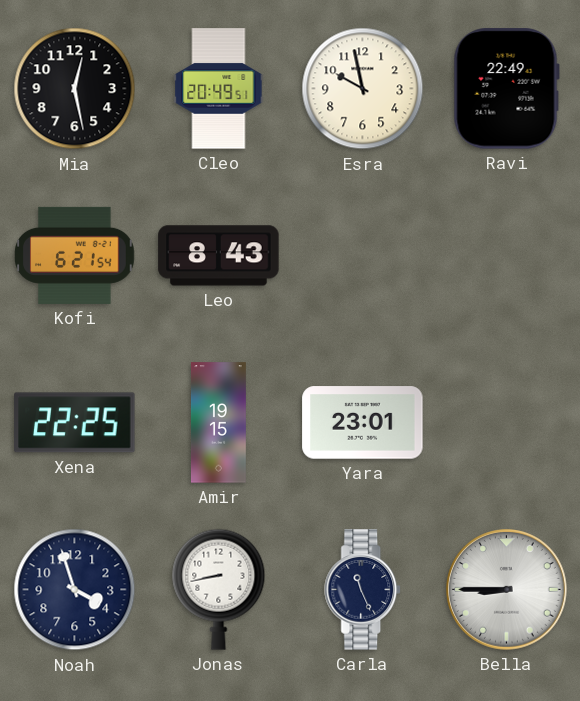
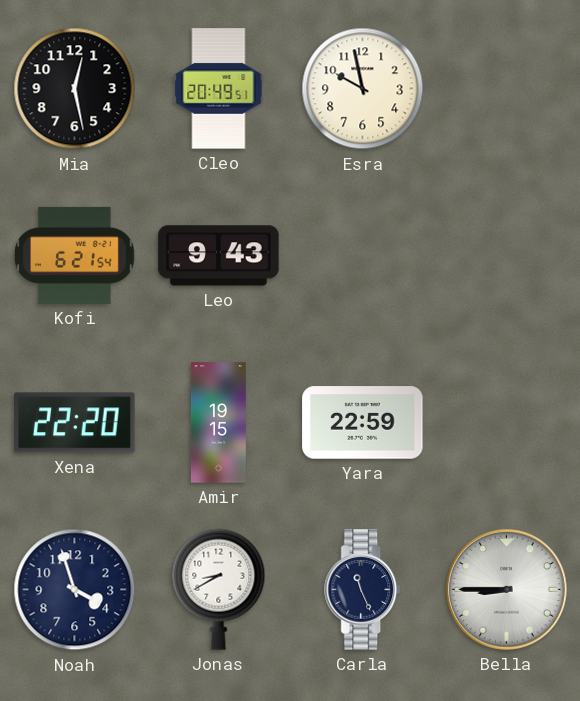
Ravi: 22:49 -> none
Leo: 8:43 -> 9:43
Xena: 22:25 -> 22:20
Yara: 23:01 -> 22:59
Jonas: 8:43 -> 8:40
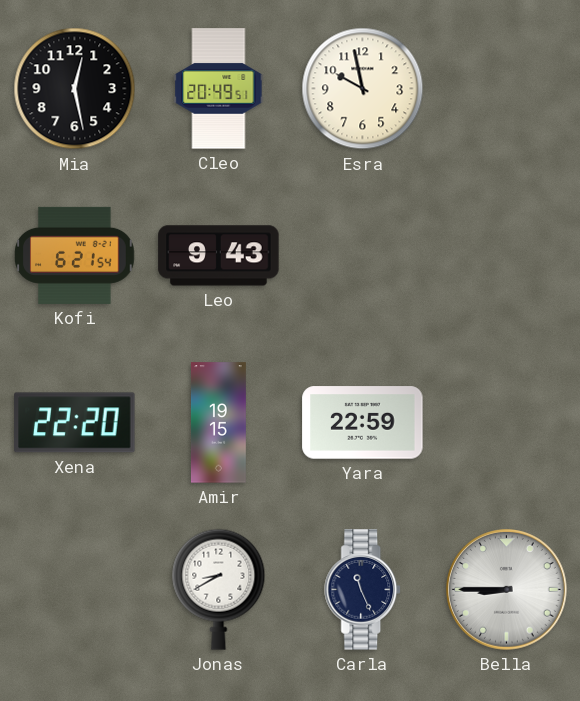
Noah: 3:57 -> none
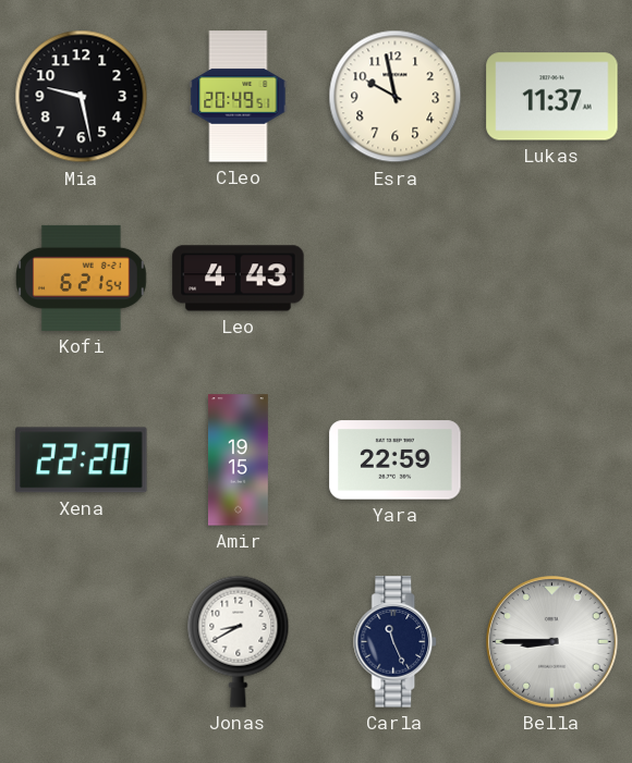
Mia: 12:28 -> 9:28
Lukas: none -> 11:37
Leo: 9:43 -> 4:43
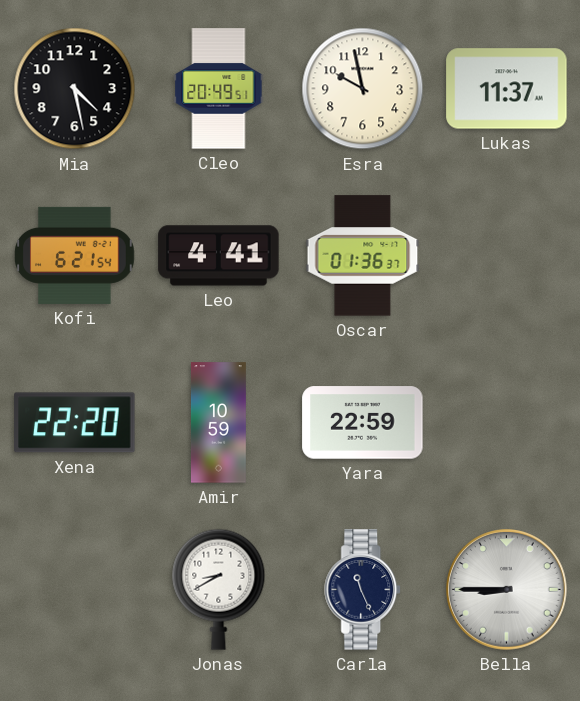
Mia: 9:28 -> 4:28
Leo: 4:43 -> 4:41
Oscar: none -> 01:36
Amir: 19:15 -> 10:59
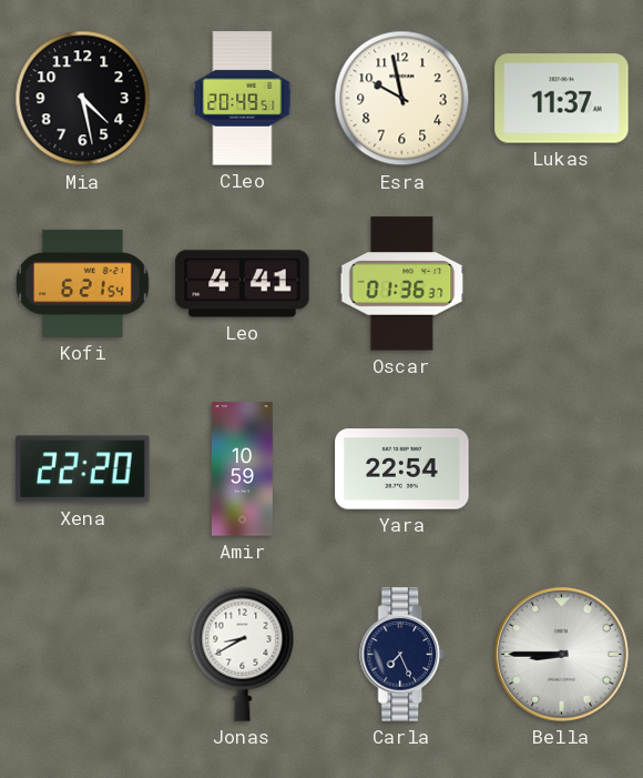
Yara: 22:59 -> 22:54
Carla: 11:26 -> 7:26
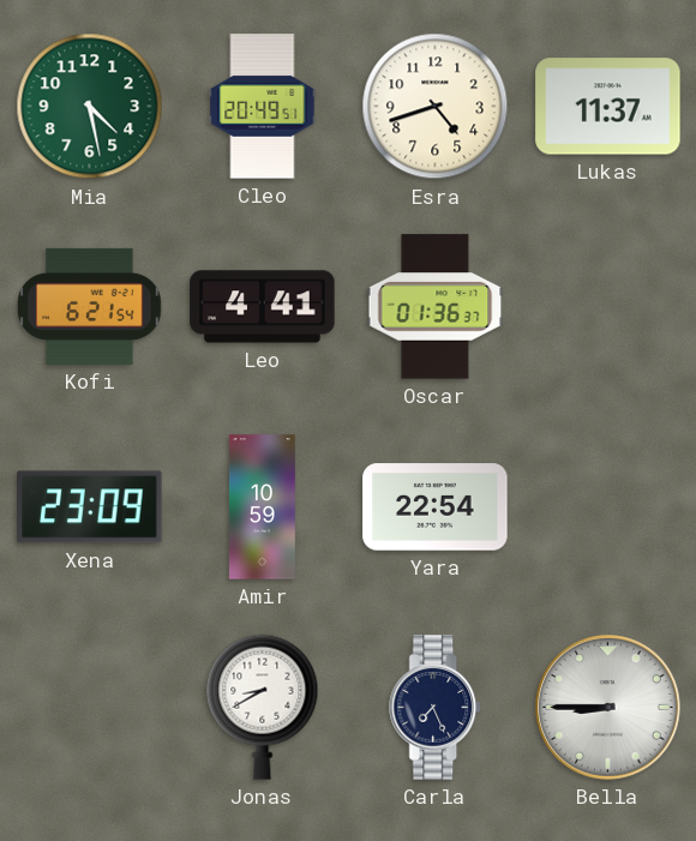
Mia dial: black -> green
Esra: 9:58 -> 4:42
Xena: 22:20 -> 23:09
